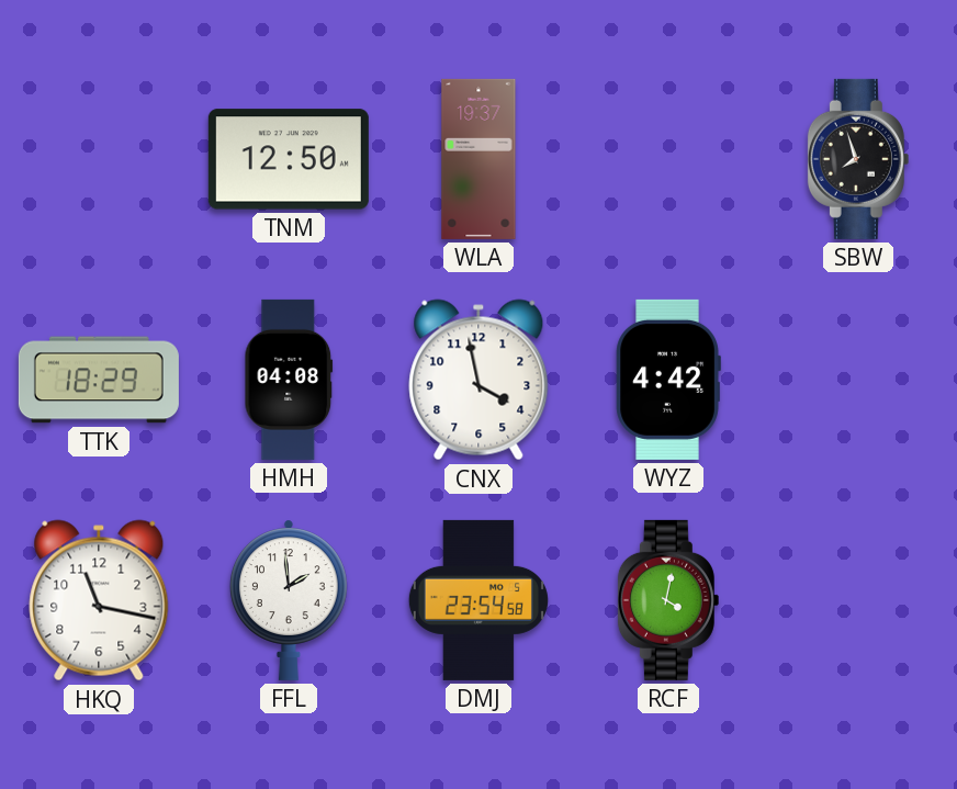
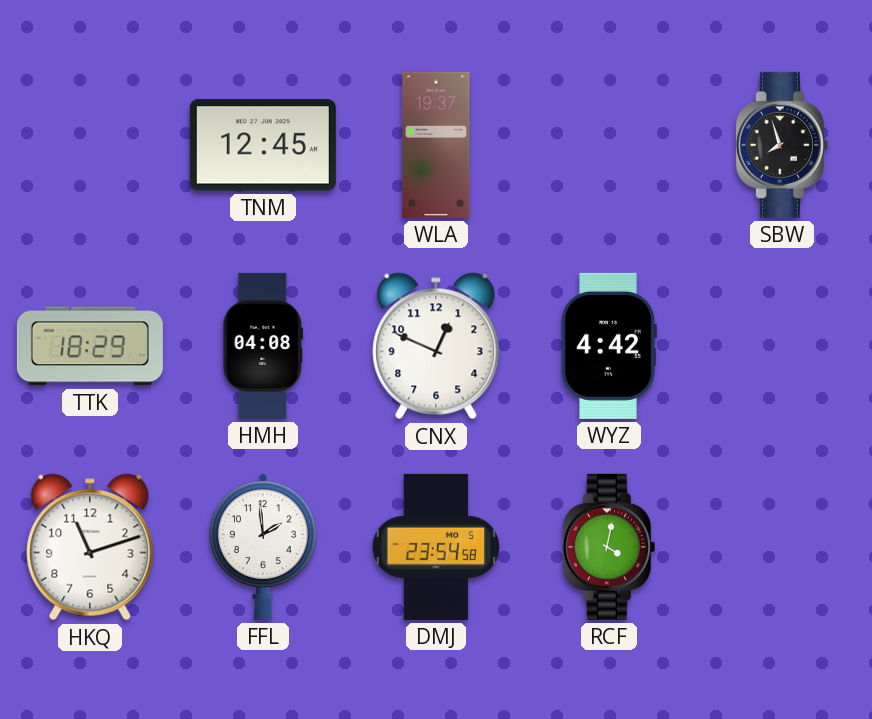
TNM: 12:50 -> 12:45
CNX: 3:58 -> 12:49
HKQ: 11:17 -> 11:12
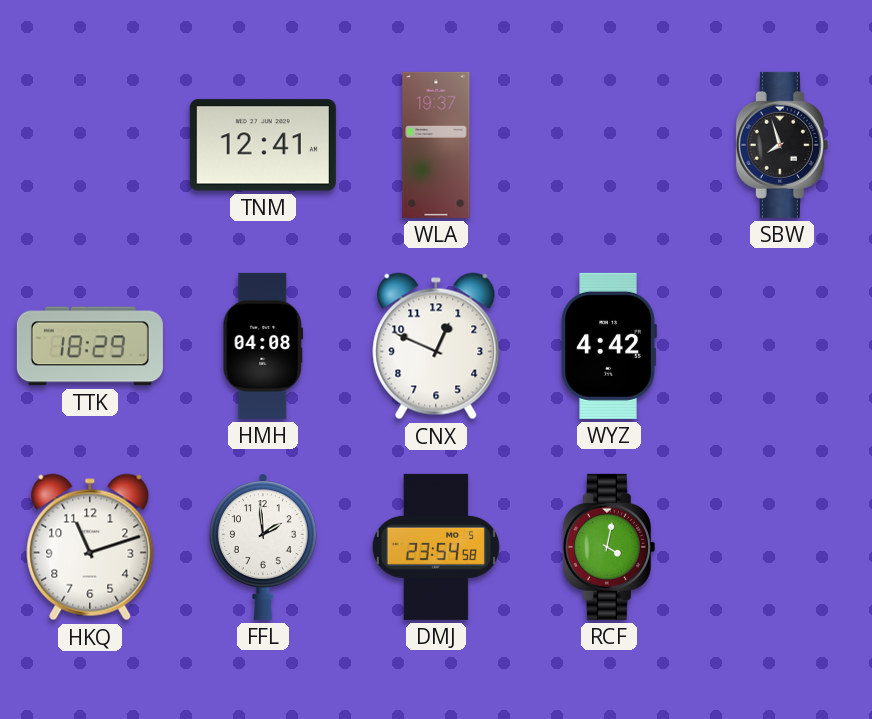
TNM: 12:45 -> 12:41
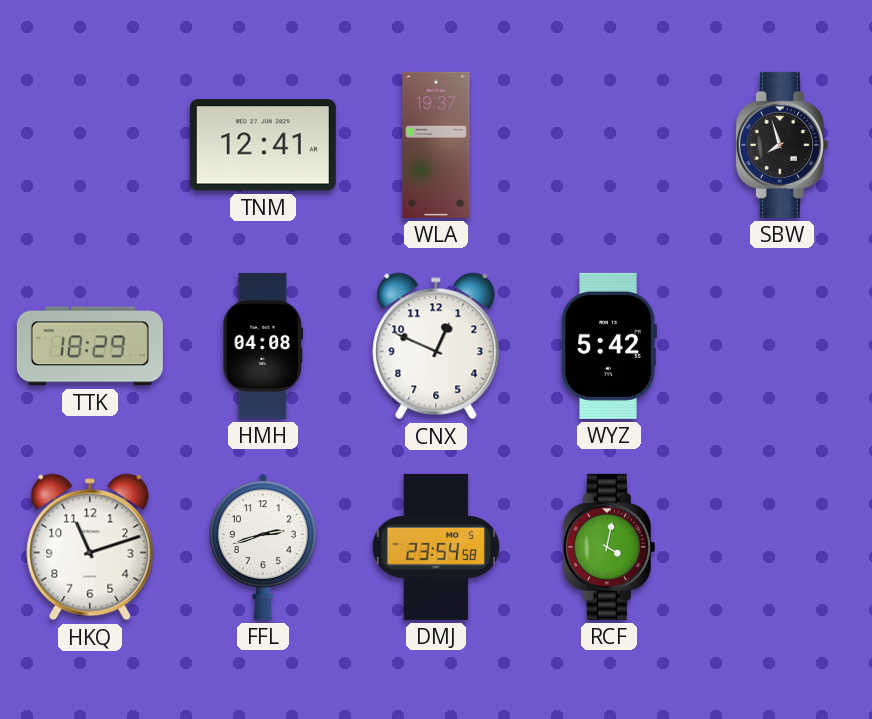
WYZ: 4:42 -> 5:42
FFL: 1:59 -> 2:42
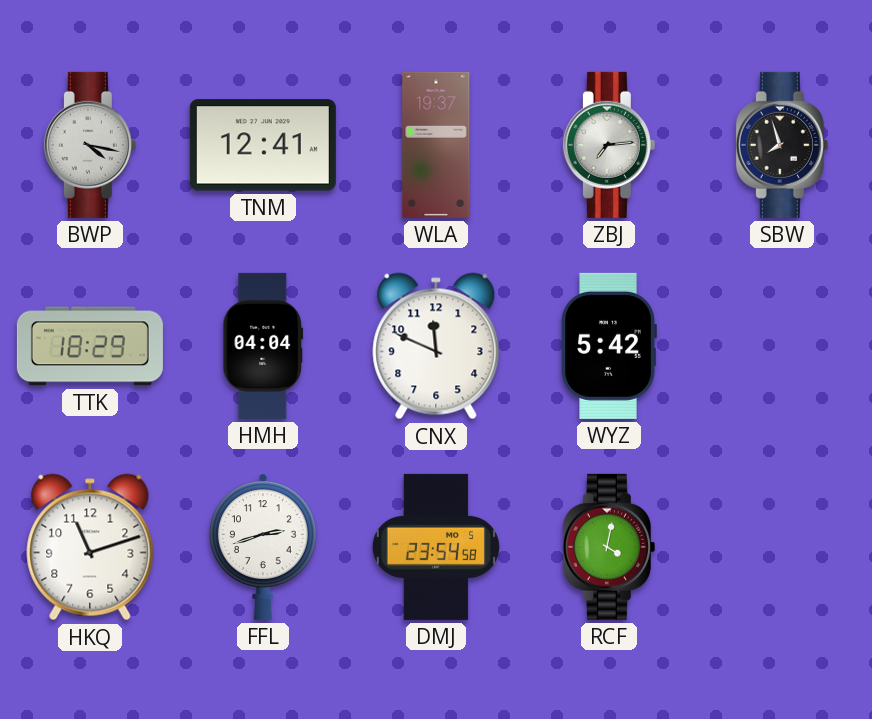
BWP: none -> 4:17
ZBJ: none -> 7:14
HMH: 04:08 -> 04:04
CNX: 12:49 -> 11:49
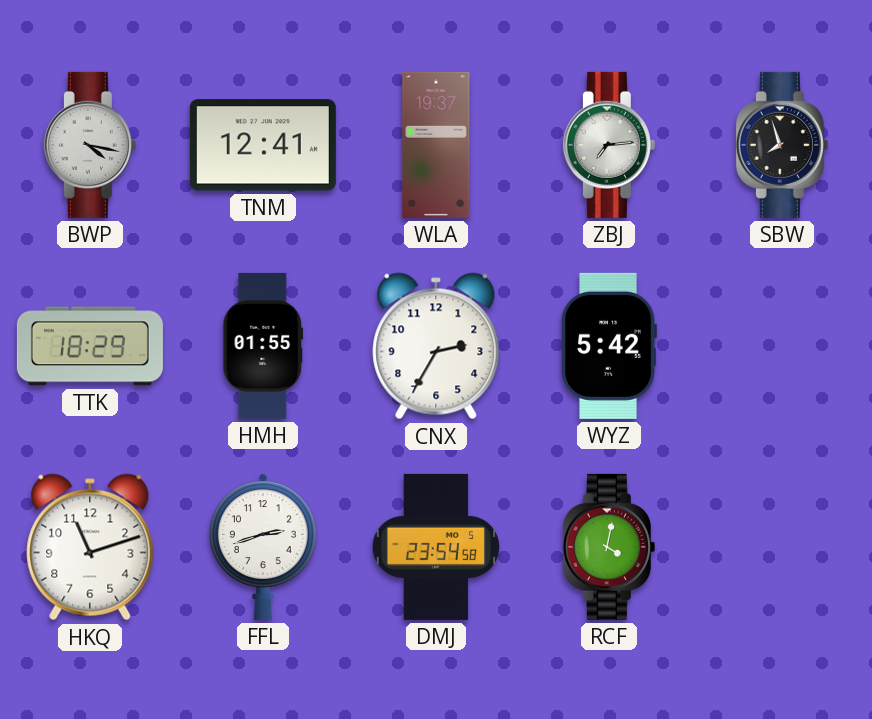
HMH: 04:04 -> 01:55
CNX: 11:49 -> 2:35
